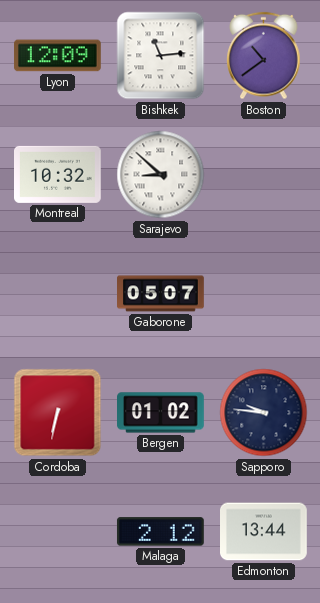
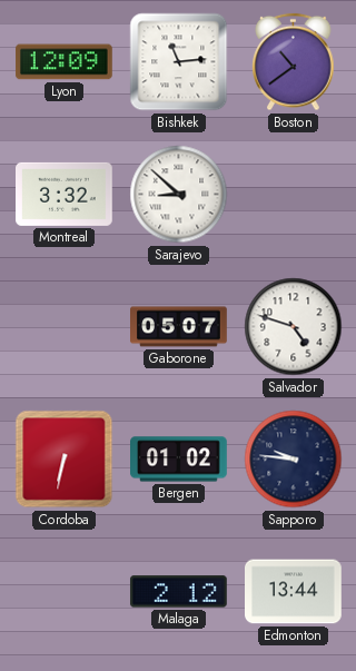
Montreal: 10:32 -> 3:32
Salvador: none -> 4:48
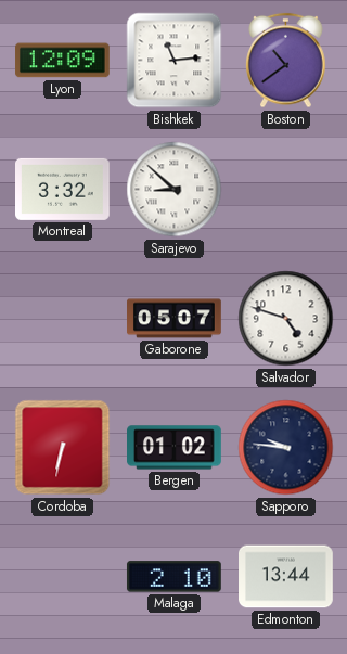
Malaga: 2:12 -> 2:10
